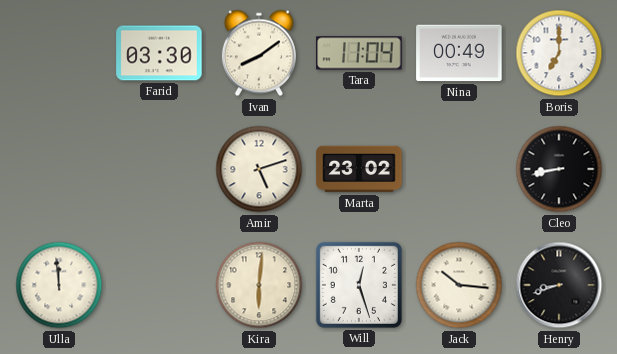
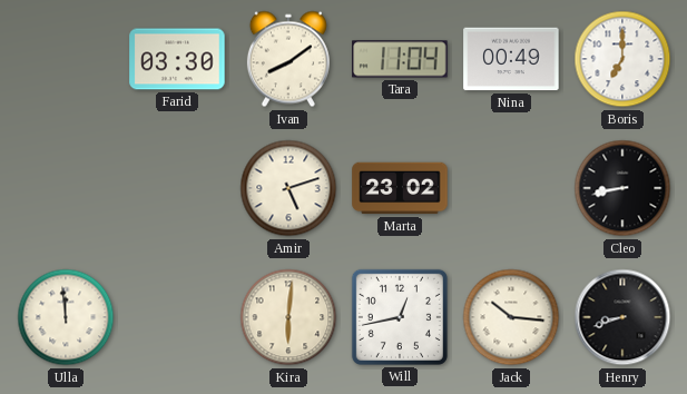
Will: 12:27 -> 12:43
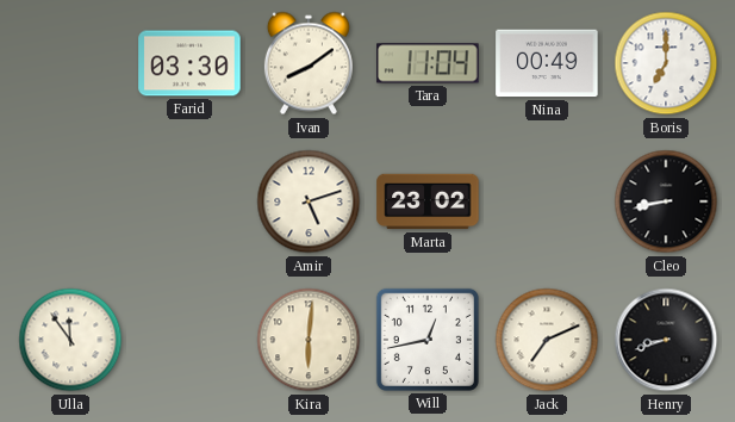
Ulla: 11:59 -> 11:54
Jack: 10:16 -> 7:11
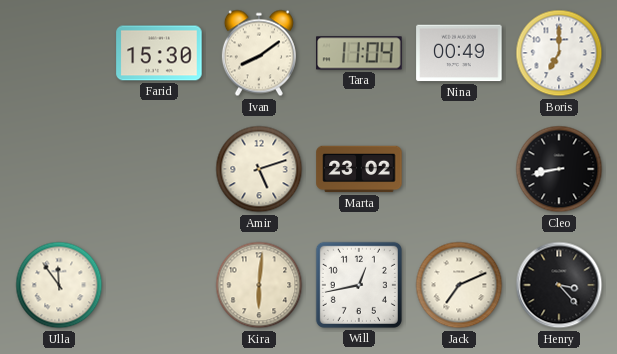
Farid: 03:30 -> 15:30
Henry: 8:42 -> 3:23
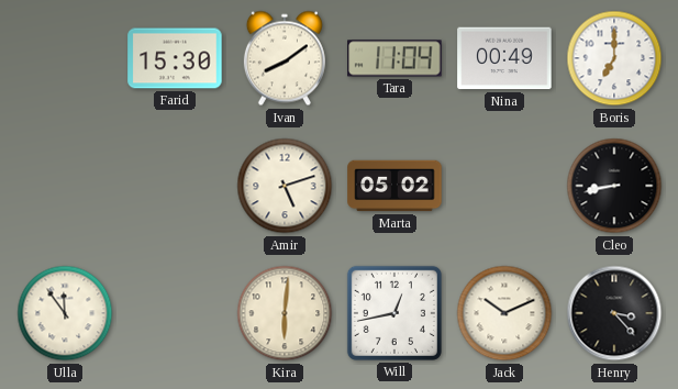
Marta: 23:02 -> 05:02
Jack: 7:11 -> 10:11
